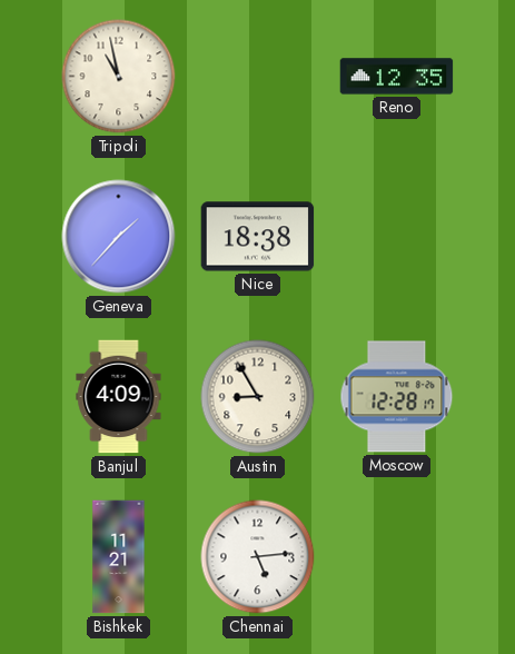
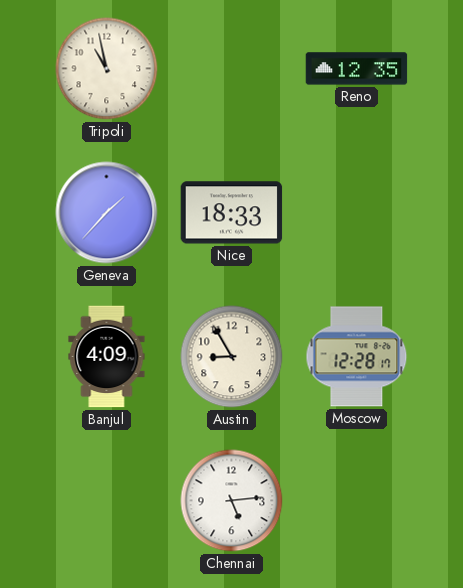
Nice: 18:38 -> 18:33
Bishkek: 11:21 -> none
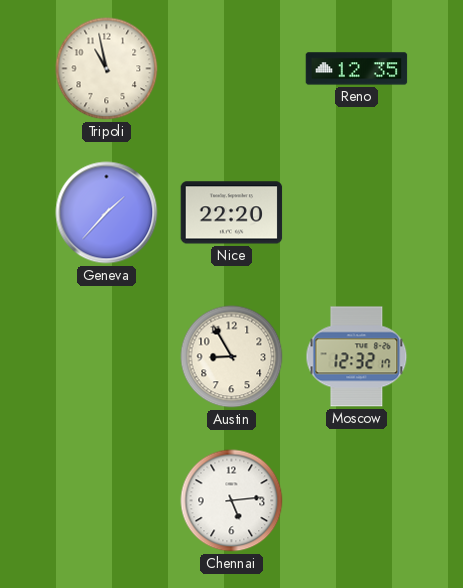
Nice: 18:33 -> 22:20
Banjul: 4:09 -> none
Moscow: 12:28 -> 12:32
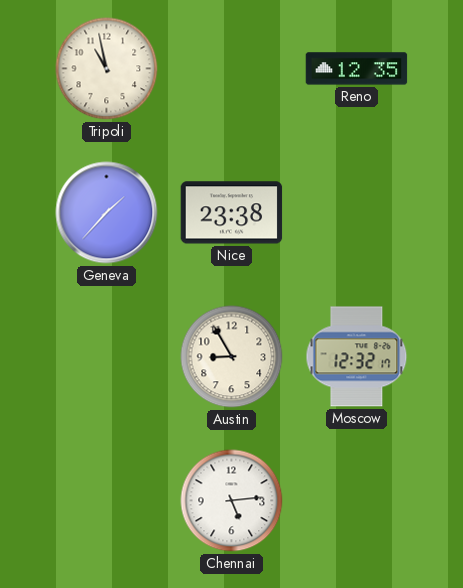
Nice: 22:20 -> 23:38
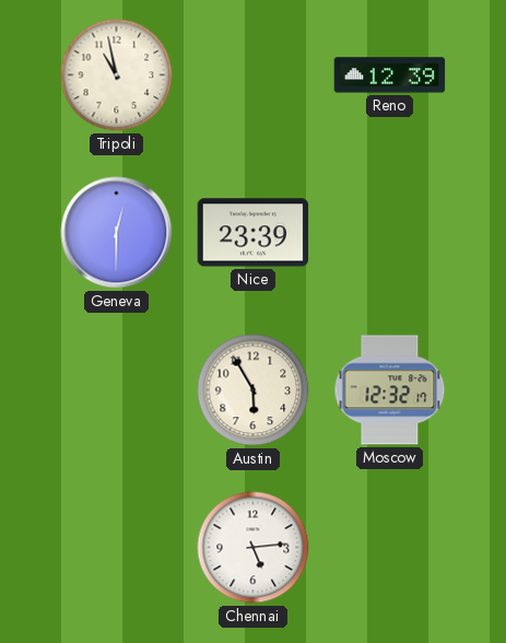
Reno: 12:35 -> 12:39
Geneva: 1:37 -> 12:30
Nice: 23:38 -> 23:39
Austin: 8:55 -> 5:55
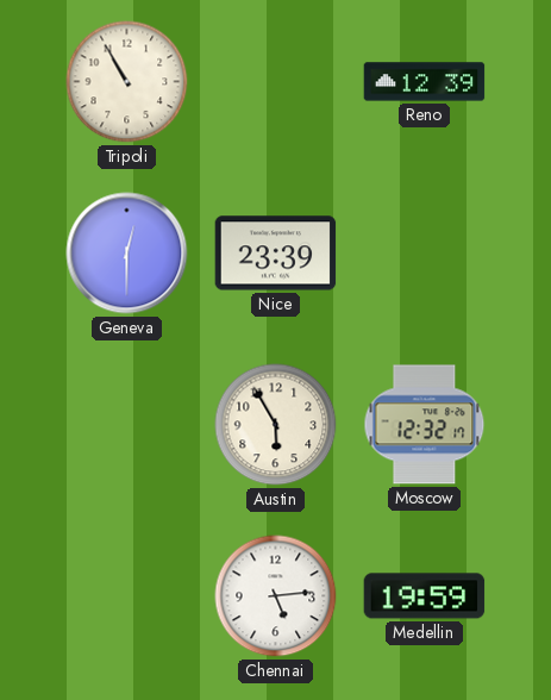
Tripoli: 10:58 -> 10:55
Medellin: none -> 19:59
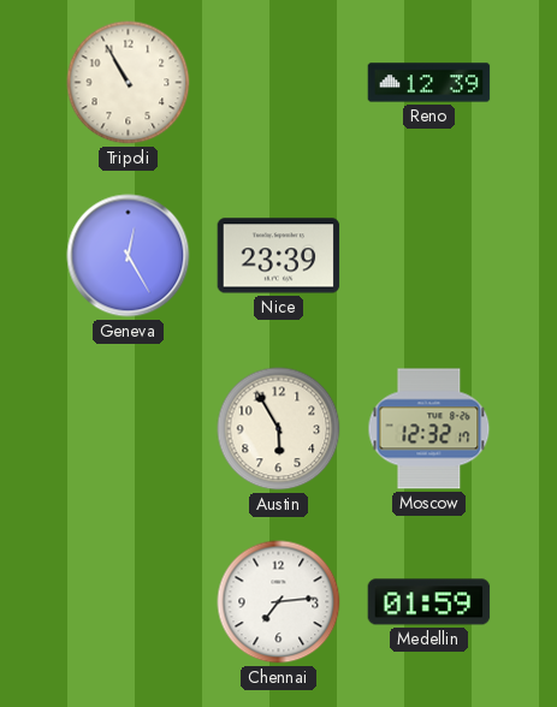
Geneva: 12:30 -> 12:25
Chennai: 5:14 -> 7:14
Medellin: 19:59 -> 01:59
